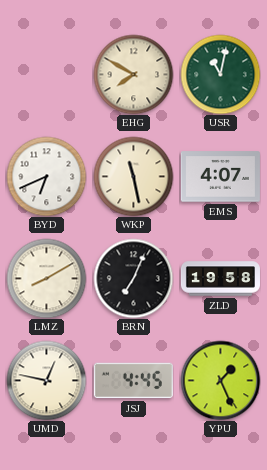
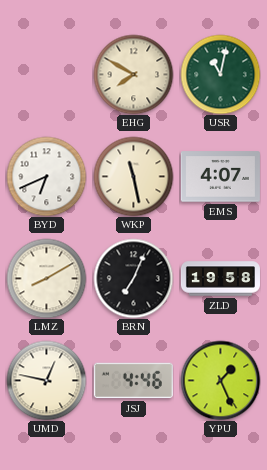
JSJ: 4:45 -> 4:46
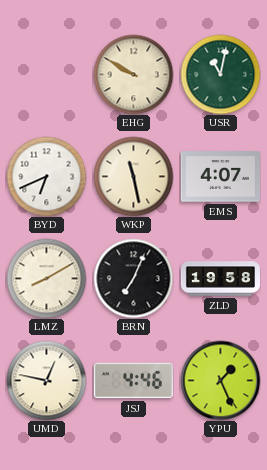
EHG: 7:50 -> 9:50
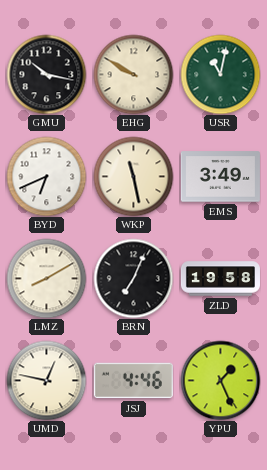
GMU: none -> 10:17
EMS: 4:07 -> 3:49
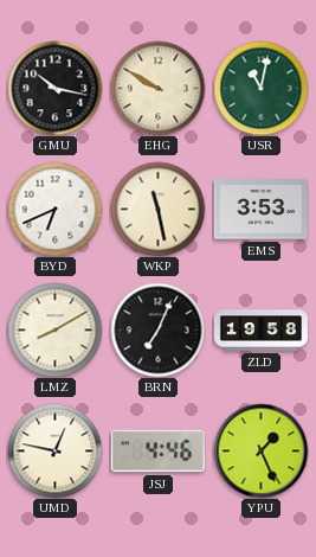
EMS: 3:49 -> 3:53
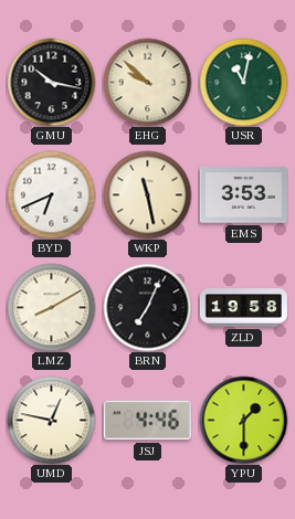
EHG: 9:50 -> 9:52
YPU: 1:26 -> 1:30
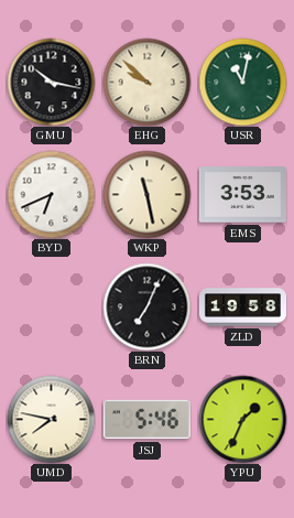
LMZ: 8:10 -> none
UMD: 12:47 -> 7:47
JSJ: 4:46 -> 5:46
YPU: 1:30 -> 1:34
